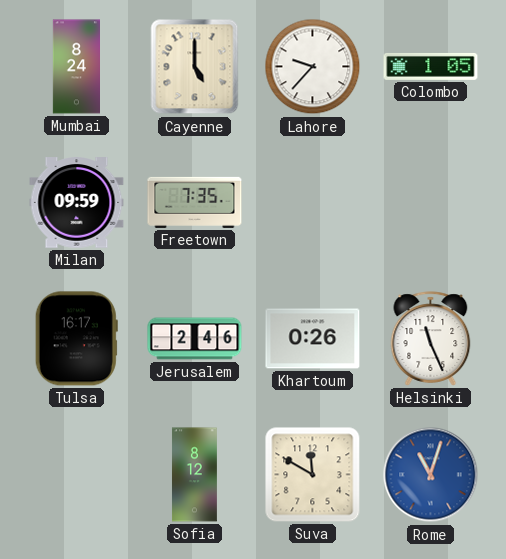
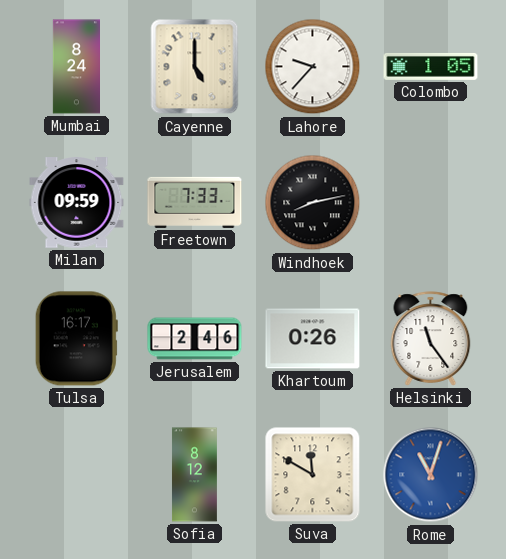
Freetown: 7:35 -> 7:33
Windhoek: none -> 8:13
Helsinki: 11:26 -> 11:24
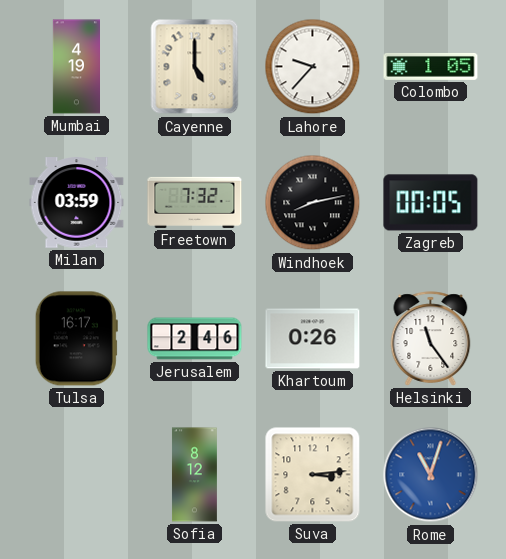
Mumbai: 8:24 -> 4:19
Milan: 09:59 -> 03:59
Freetown: 7:33 -> 7:32
Zagreb: none -> 00:05
Suva: 11:50 -> 3:14
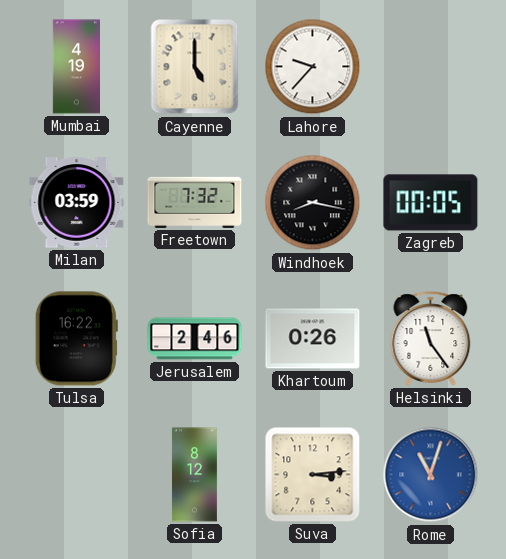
Colombo: 1:05 -> none
Windhoek: 8:13 -> 8:17
Tulsa: 16:17 -> 16:22
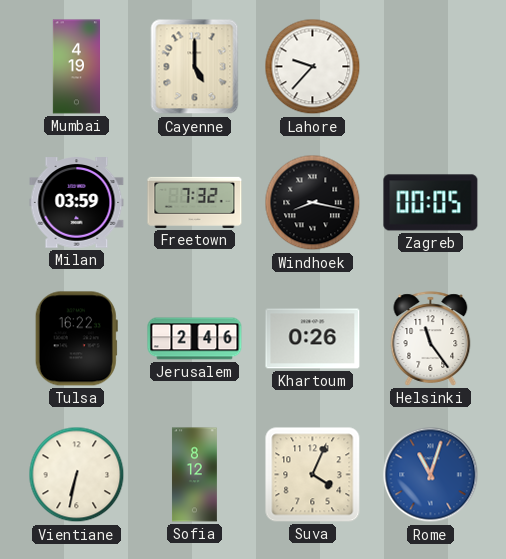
Vientiane: none -> 6:32
Suva: 3:14 -> 4:04
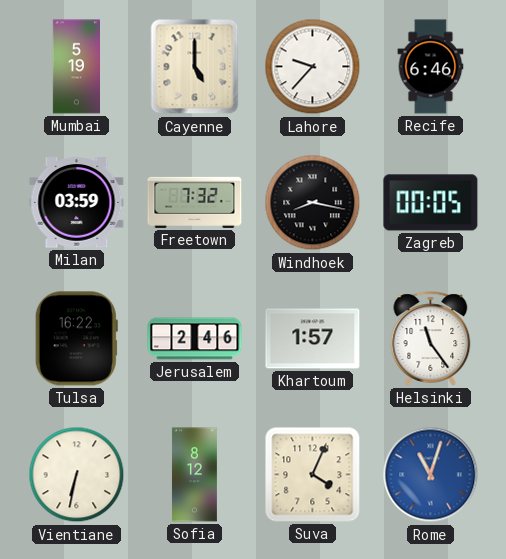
Mumbai: 4:19 -> 5:19
Recife: none -> 6:46
Khartoum: 0:26 -> 1:57
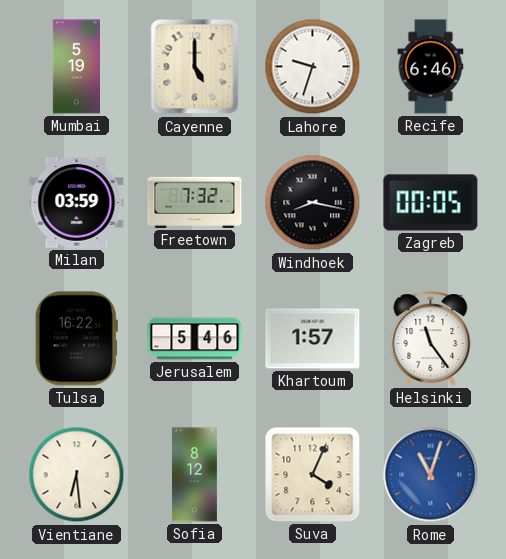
Lahore: 9:37 -> 9:33
Jerusalem: 2:46 -> 5:46
Vientiane: 6:32 -> 6:29
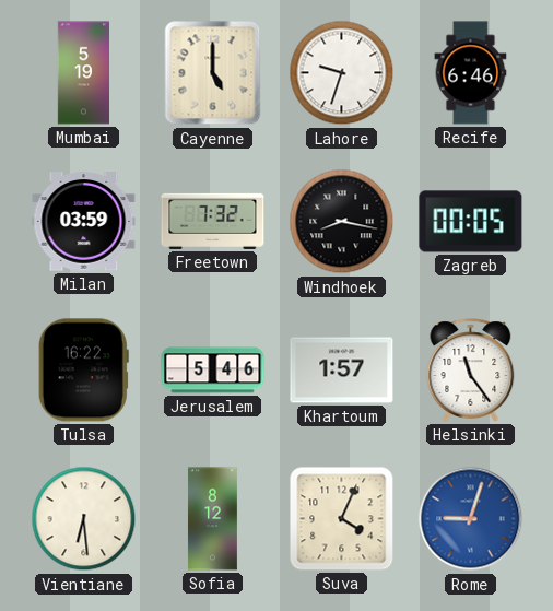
Rome: 11:03 -> 9:03
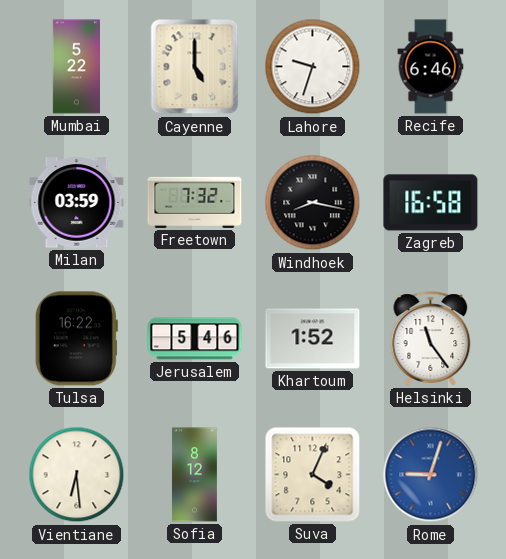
Mumbai: 5:19 -> 5:22
Zagreb: 00:05 -> 16:58
Khartoum: 1:57 -> 1:52
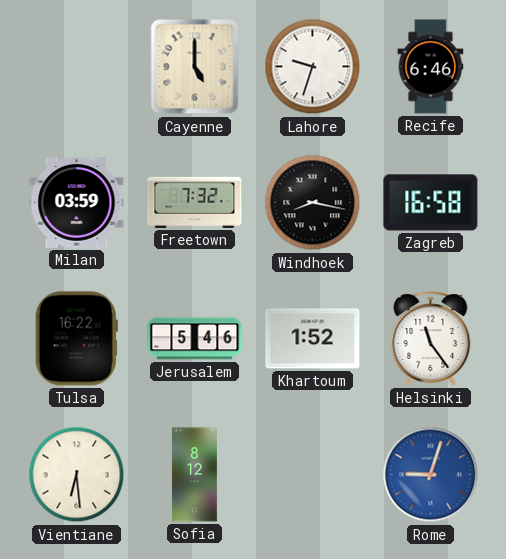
Mumbai: 5:22 -> none
Suva: 4:04 -> none
